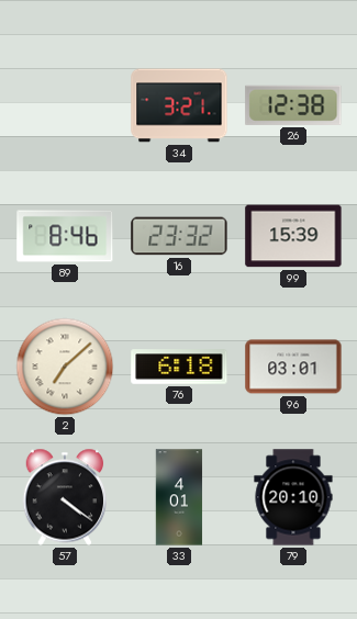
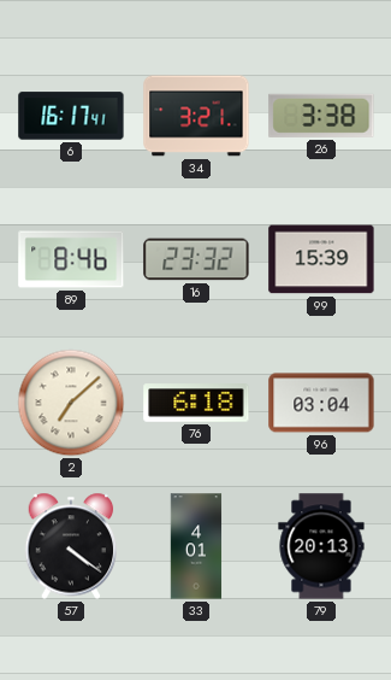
6: none -> 16:17
26: 12:38 -> 3:38
96: 03:01 -> 03:04
79: 20:10 -> 20:13
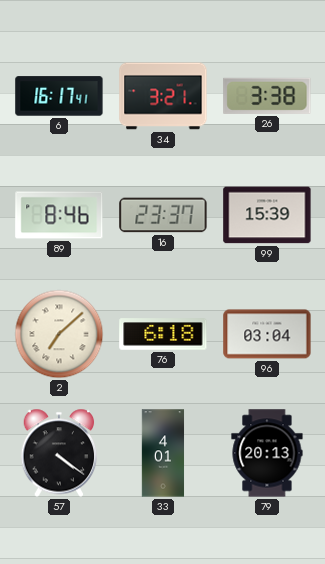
16: 23:32 -> 23:37
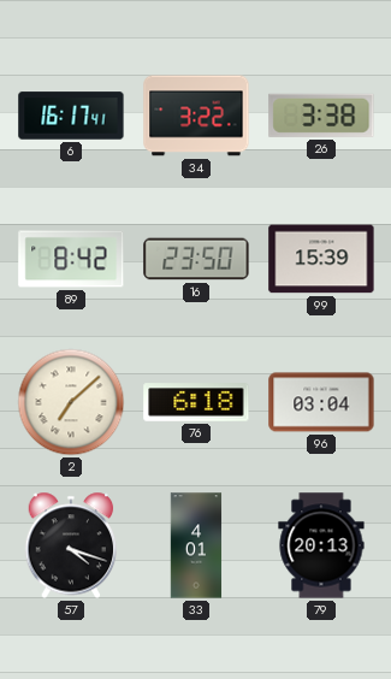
34: 3:21 -> 3:22
89: 8:46 -> 8:42
16: 23:37 -> 23:50
57: 4:21 -> 4:18
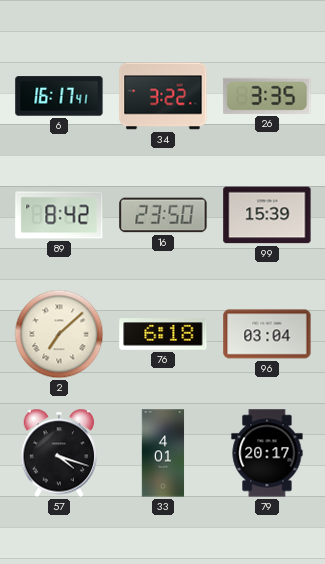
26: 3:38 -> 3:35
79: 20:13 -> 20:17
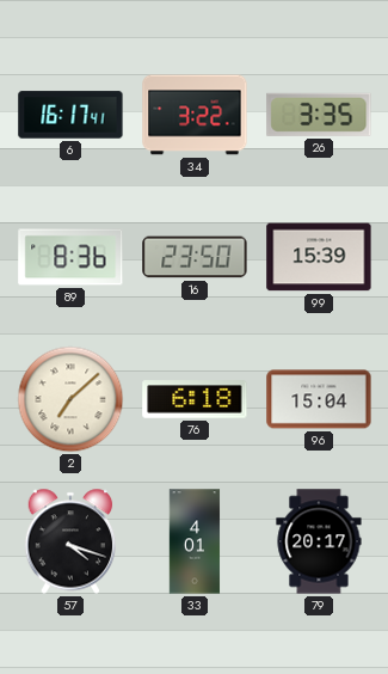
89: 8:42 -> 8:36
96: 03:04 -> 15:04
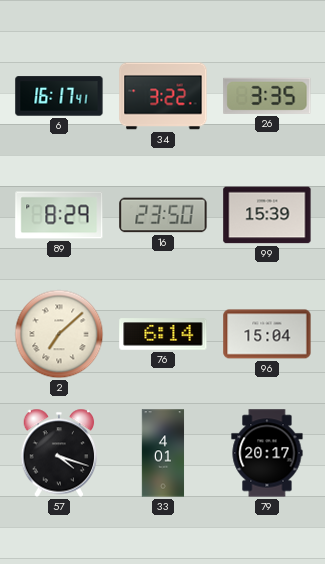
89: 8:36 -> 8:29
76: 6:18 -> 6:14
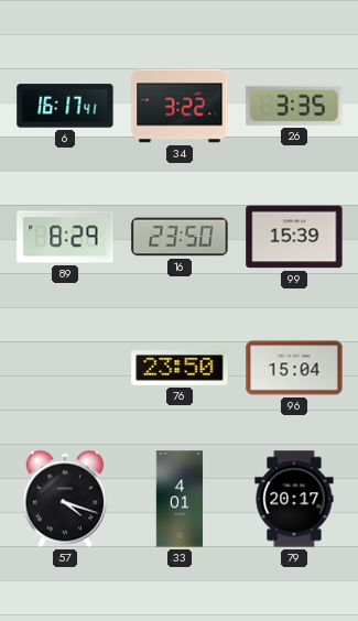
2: 7:08 -> none
76: 6:14 -> 23:50
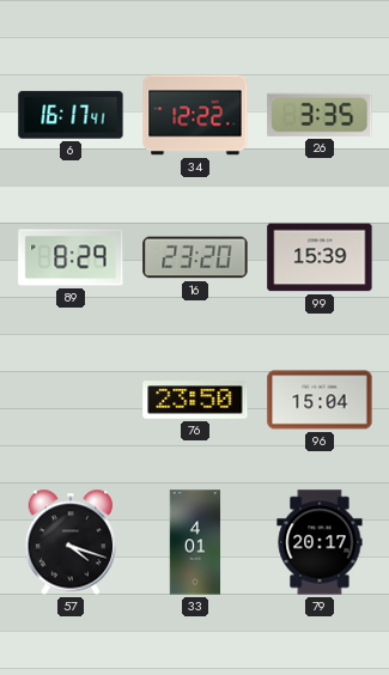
34: 3:22 -> 12:22
16: 23:50 -> 23:20
